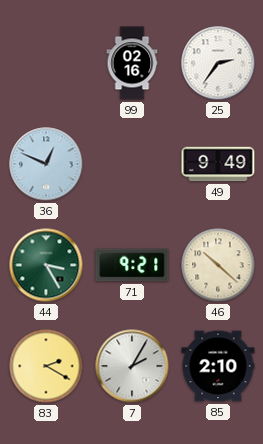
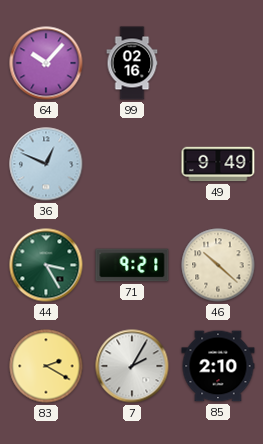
64: none -> 10:07
25: 2:36 -> none
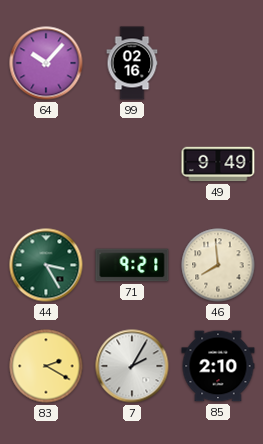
36: 12:49 -> none
46: 10:22 -> 7:59
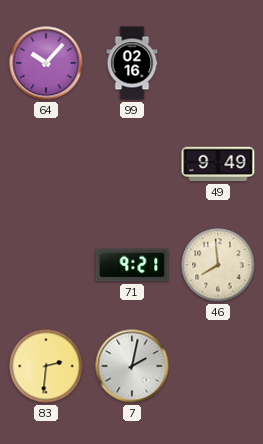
44: 3:25 -> none
83: 2:20 -> 2:31
7: 2:05 -> 2:02
85: 2:10 -> none
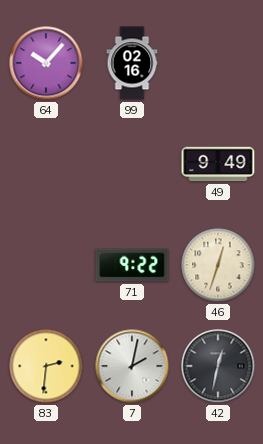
71: 9:21 -> 9:22
46: 7:59 -> 12:33
42: none -> 12:32
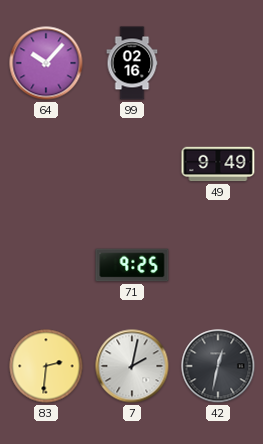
71: 9:22 -> 9:25
46: 12:33 -> none
